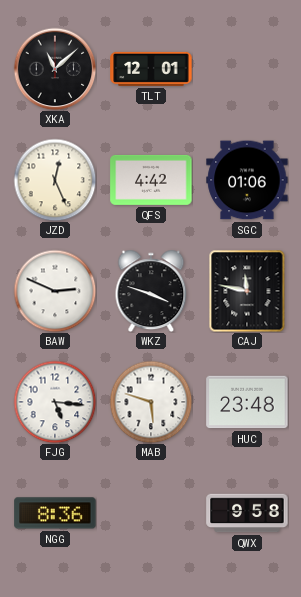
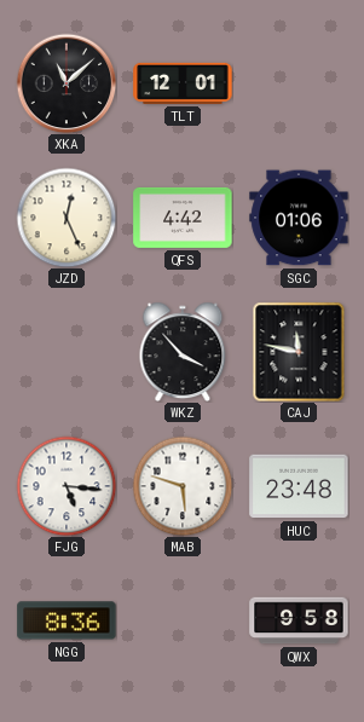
BAW: 2:49 -> none
WKZ: 3:48 -> 3:53
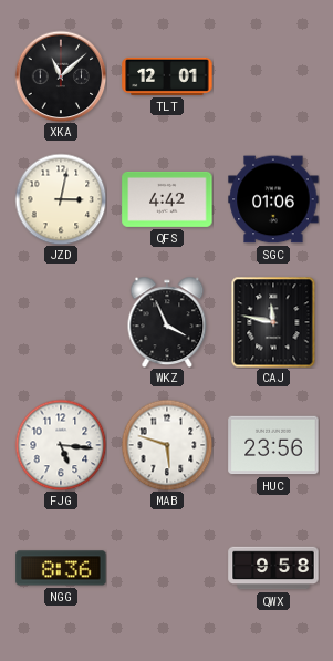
JZD: 12:26 -> 3:02
WKZ: 3:53 -> 3:56
HUC: 23:48 -> 23:56
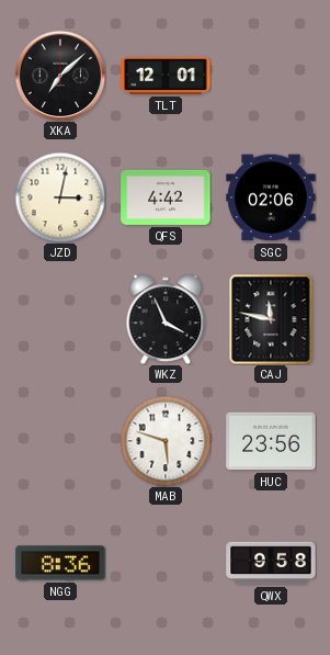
XKA: 11:08 -> 7:08
SGC: 01:06 -> 02:06
FJG: 5:16 -> none
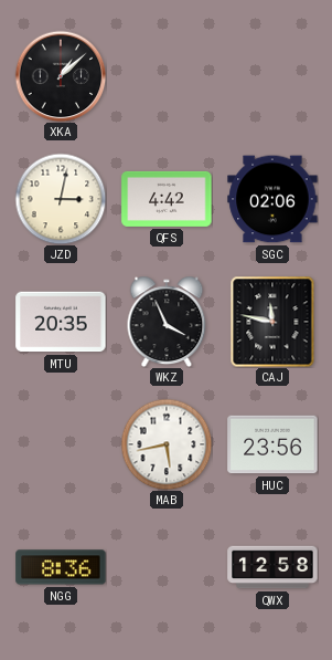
XKA: 7:08 -> 1:08
TLT: 12:01 -> none
MTU: none -> 20:35
MAB: 5:48 -> 5:43
QWX: 9:58 -> 12:58
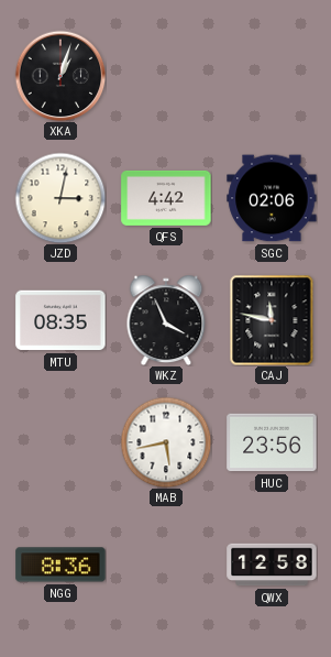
XKA: 1:08 -> 1:03
MTU: 20:35 -> 08:35
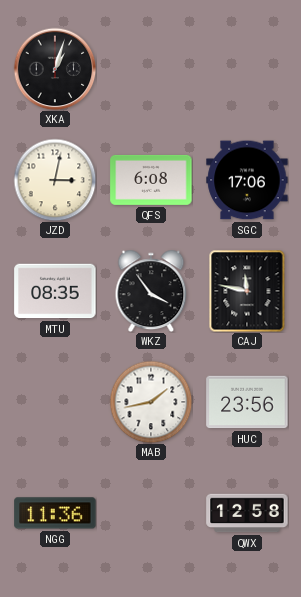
QFS: 4:42 -> 6:08
SGC: 02:06 -> 17:06
WKZ: 3:56 -> 3:54
MAB: 5:43 -> 1:43
NGG: 8:36 -> 11:36
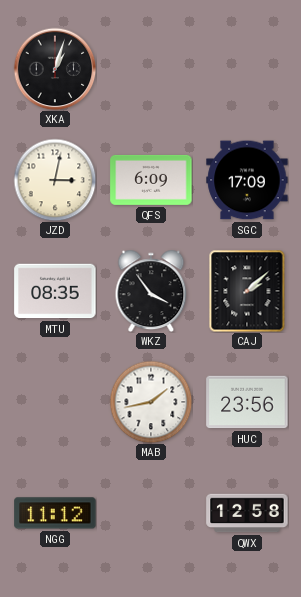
QFS: 6:08 -> 6:09
SGC: 17:06 -> 17:09
CAJ: 11:47 -> 2:08
NGG: 11:36 -> 11:12
